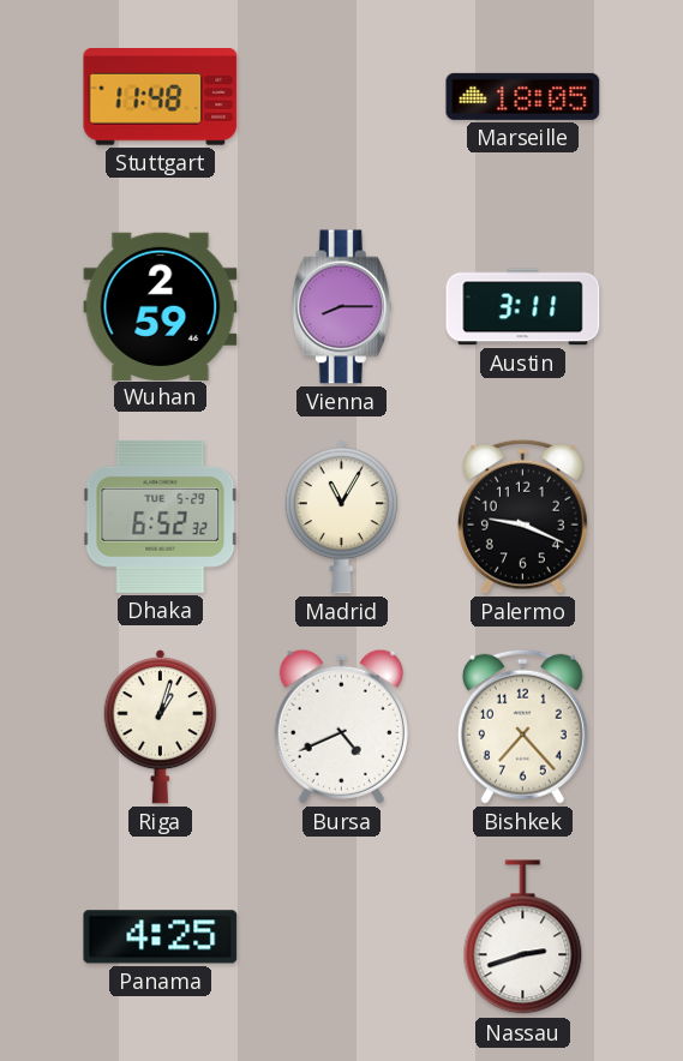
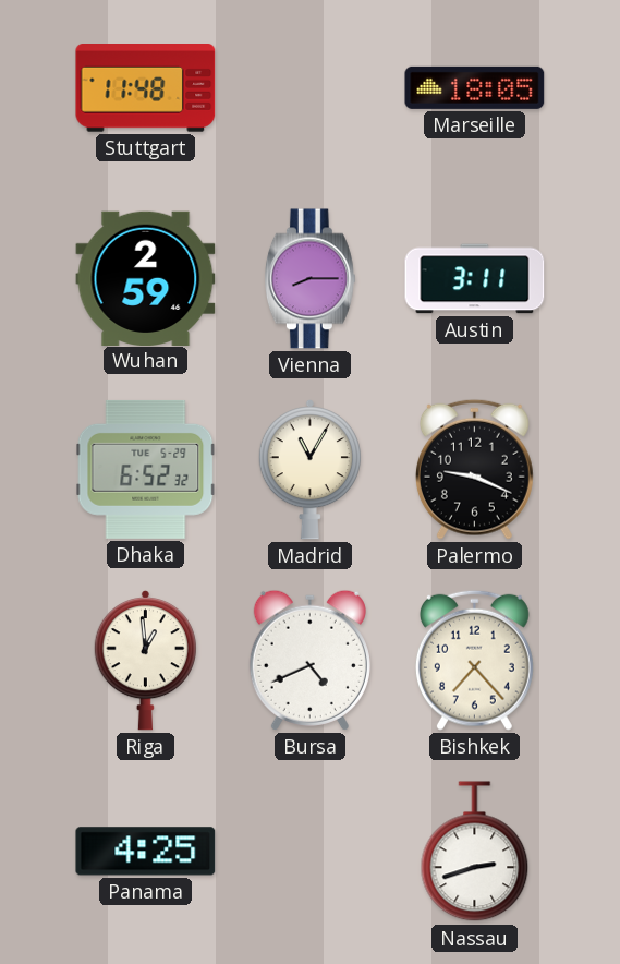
Riga: 1:03 -> 12:59
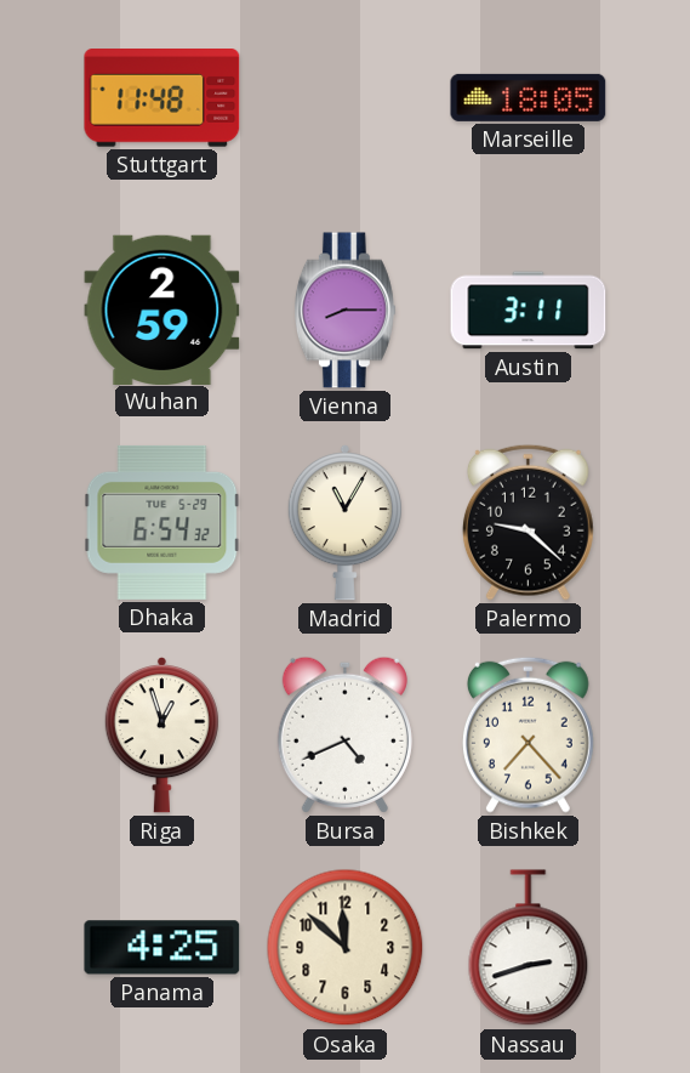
Dhaka: 6:52 -> 6:54
Palermo: 9:19 -> 9:22
Riga: 12:59 -> 12:57
Osaka: none -> 11:52
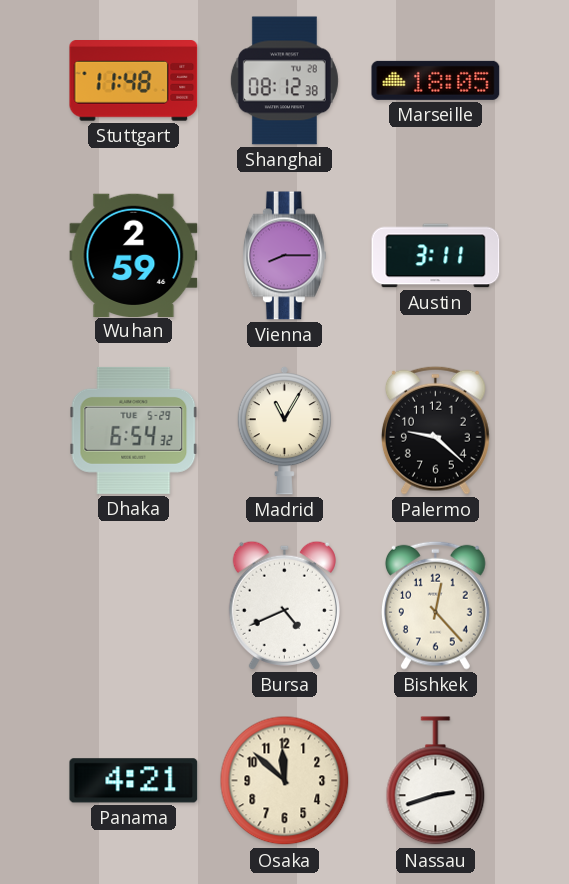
Shanghai: none -> 08:12
Riga: 12:57 -> none
Bishkek: 7:23 -> 12:23
Panama: 4:25 -> 4:21
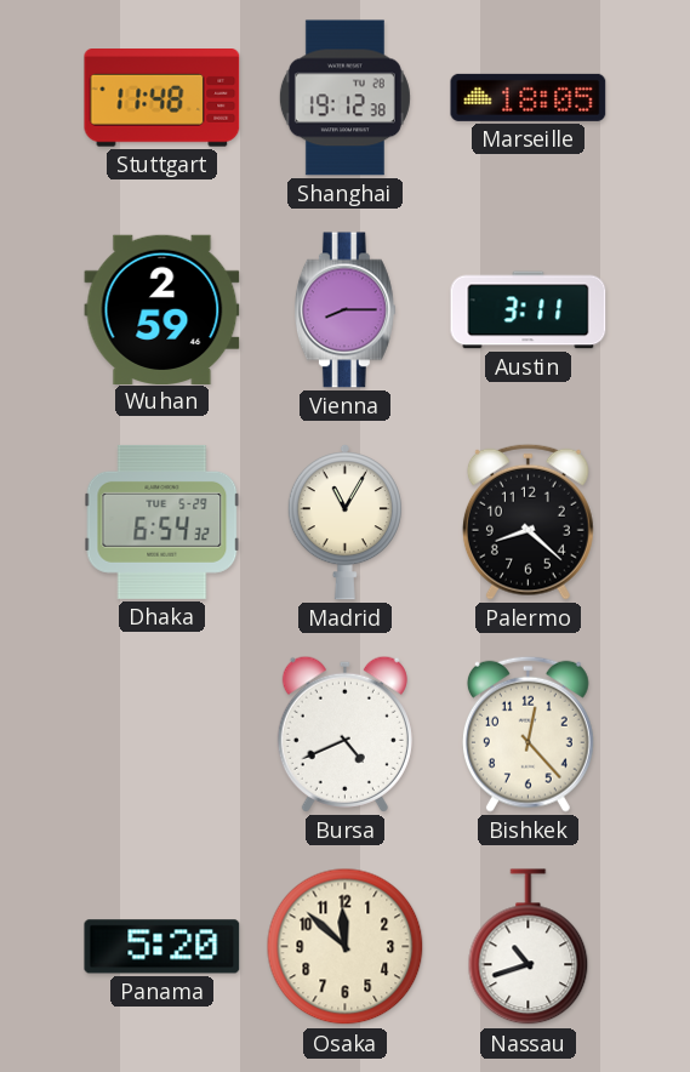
Shanghai: 08:12 -> 19:12
Palermo: 9:22 -> 8:22
Panama: 4:21 -> 5:20
Nassau: 2:42 -> 10:42
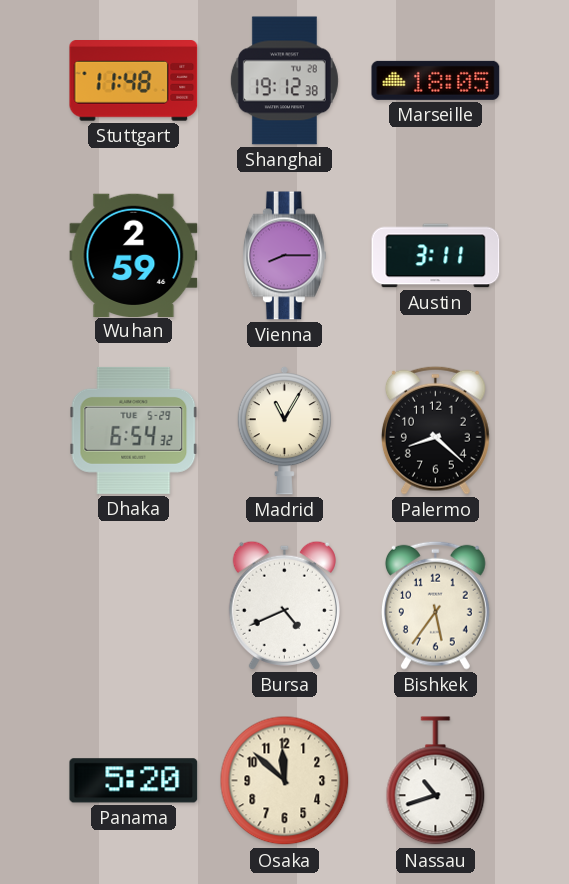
Bishkek: 12:23 -> 5:36
